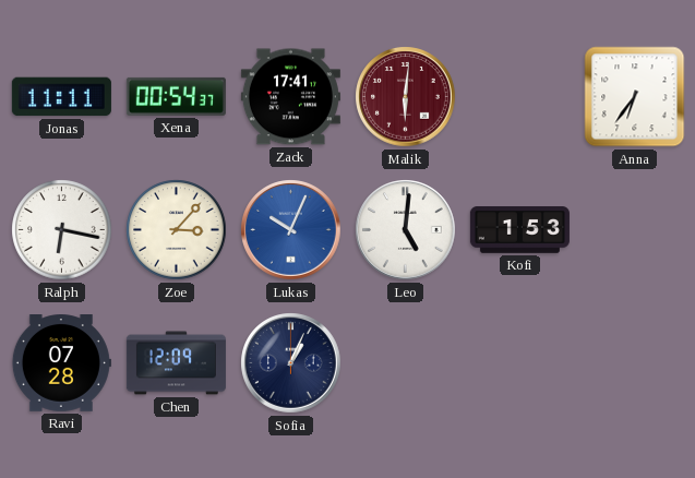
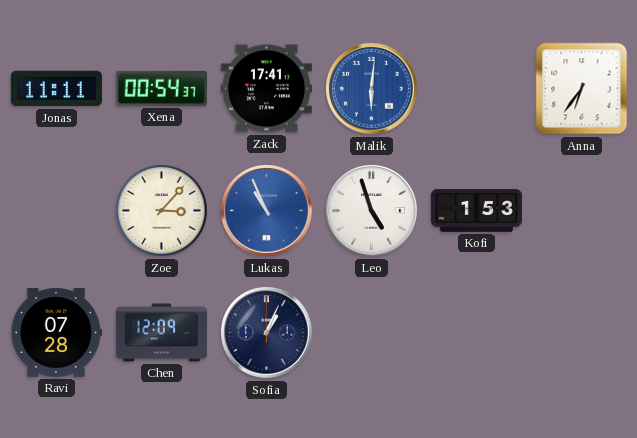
Malik dial: burgundy -> blue
Ralph: 6:17 -> none
Lukas: 10:04 -> 10:56
Leo: 5:01 -> 4:57
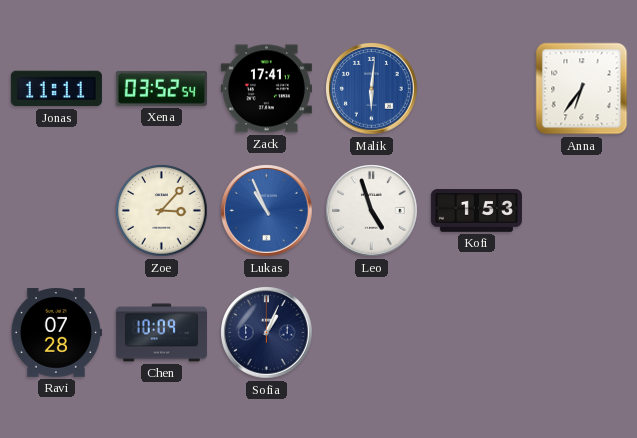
Xena: 00:54 -> 03:52
Chen: 12:09 -> 10:09
